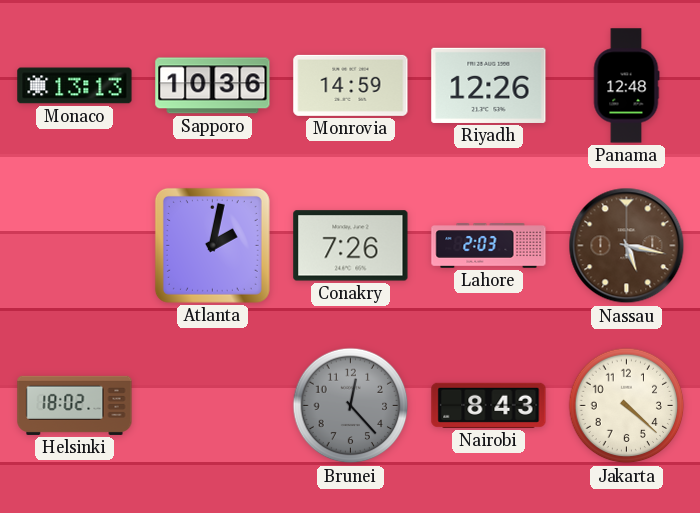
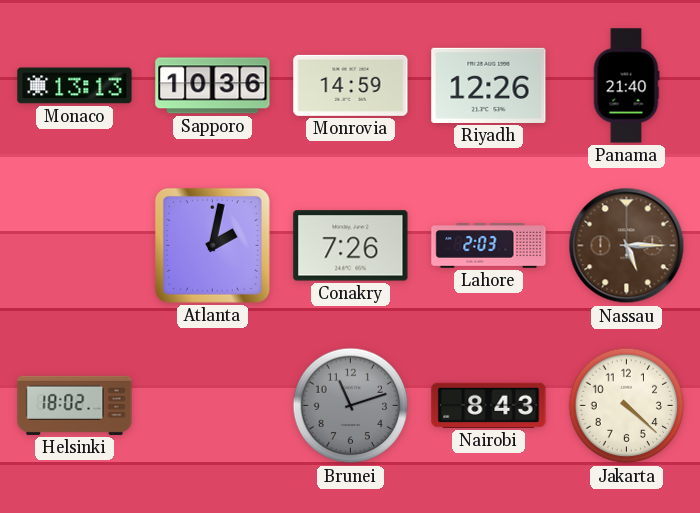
Panama: 12:48 -> 21:40
Nassau: 5:17 -> 5:15
Brunei: 12:23 -> 11:12
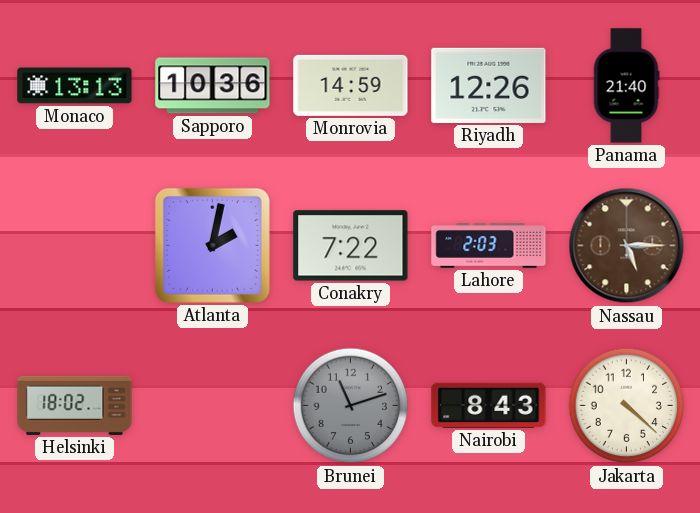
Conakry: 7:26 -> 7:22
